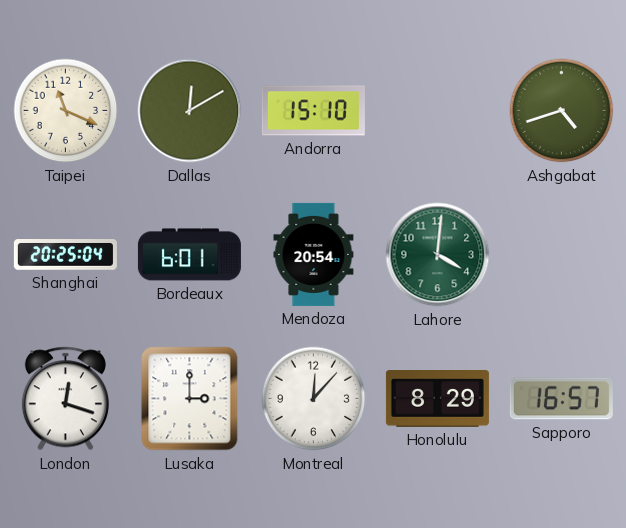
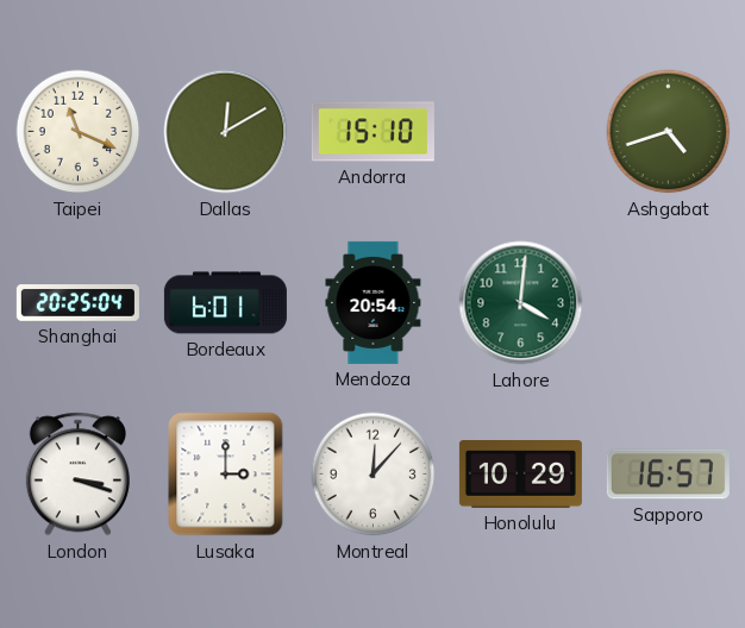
London: 12:18 -> 3:18
Honolulu: 8:29 -> 10:29
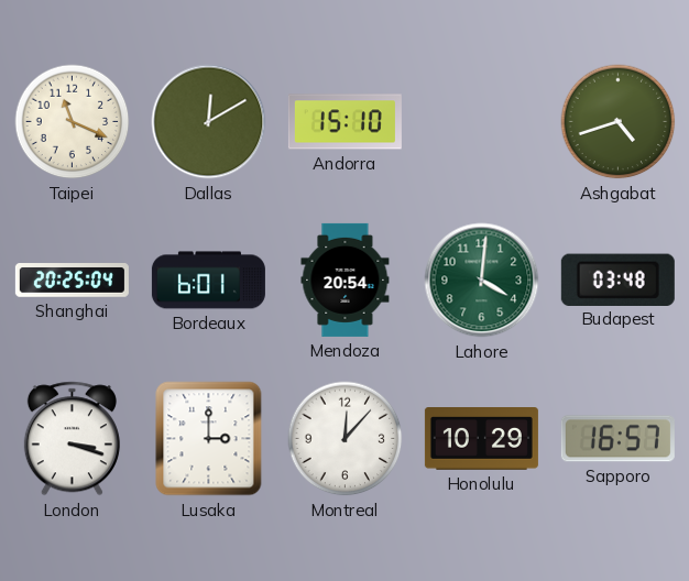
Budapest: none -> 03:48
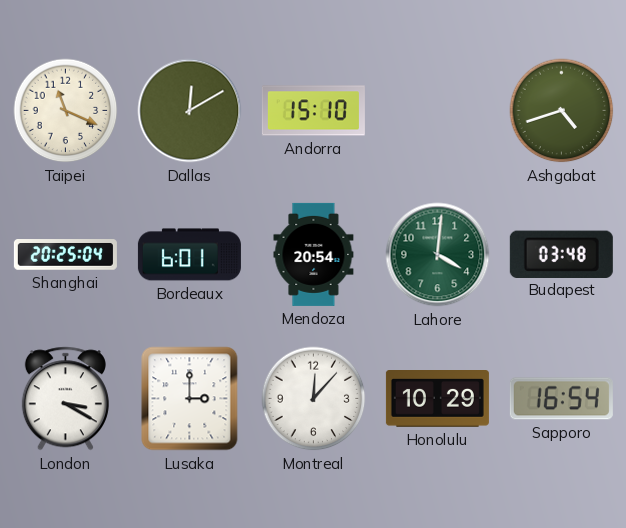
London: 3:18 -> 3:20
Sapporo: 16:57 -> 16:54
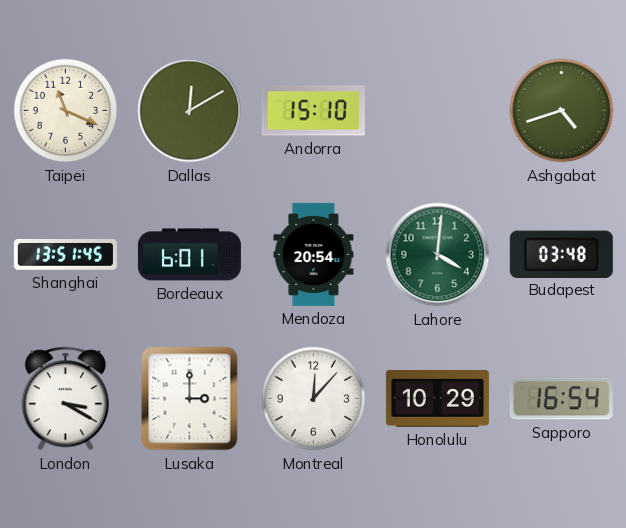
Shanghai: 20:25 -> 13:51
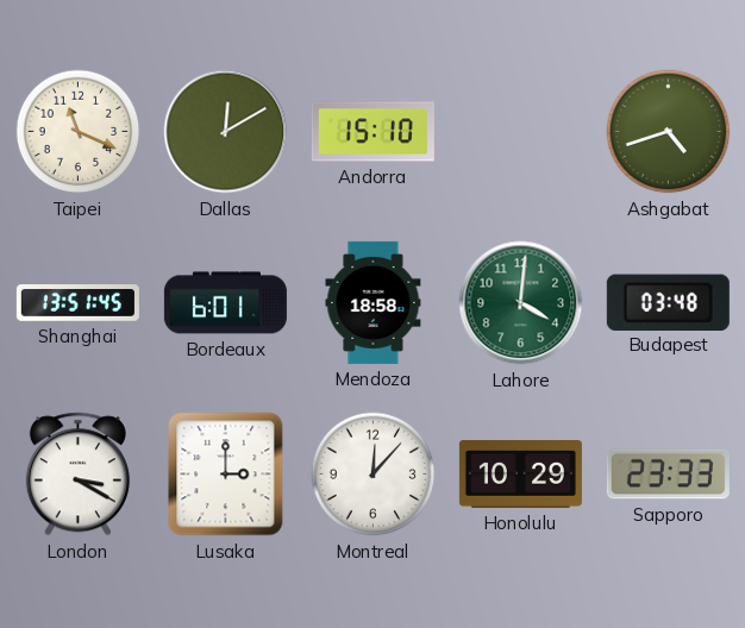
Mendoza: 20:54 -> 18:58
Sapporo: 16:54 -> 23:33
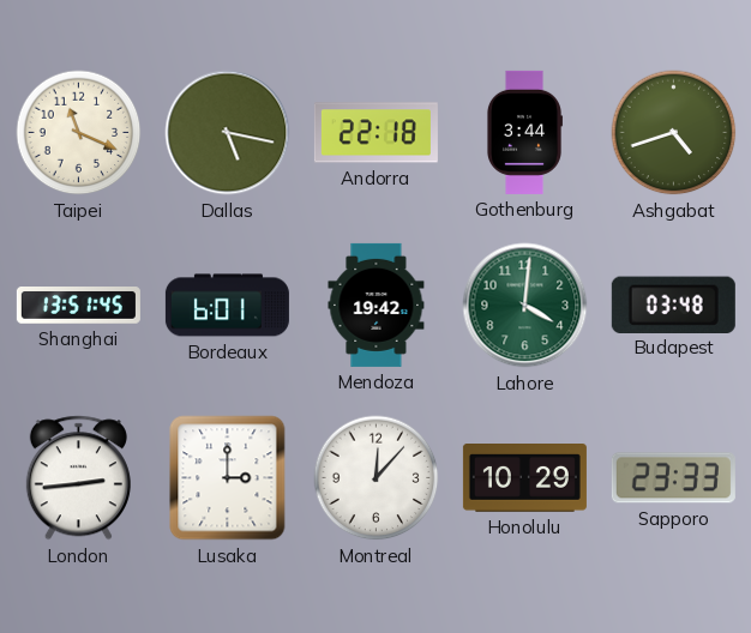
Dallas: 12:10 -> 5:17
Andorra: 15:10 -> 22:18
Gothenburg: none -> 3:44
Mendoza: 18:58 -> 19:42
London: 3:20 -> 2:44
